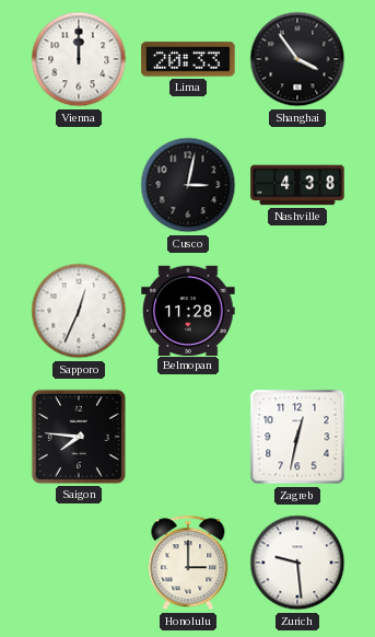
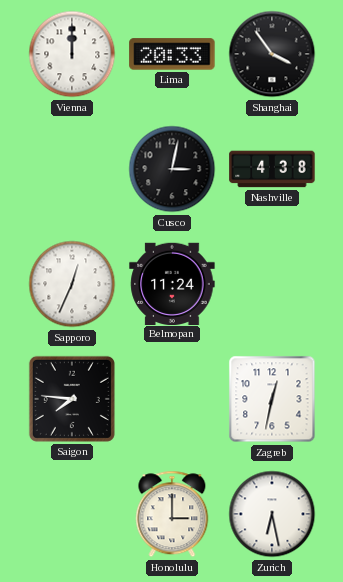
Belmopan: 11:28 -> 11:24
Zurich: 9:29 -> 6:28
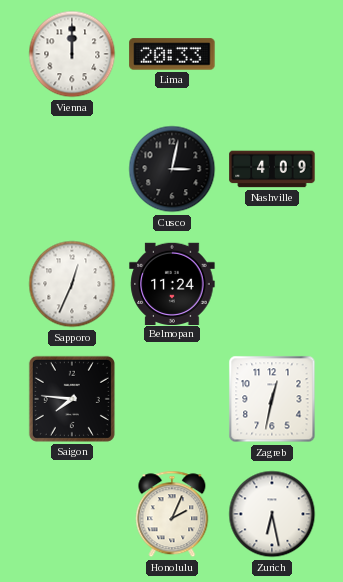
Shanghai: 3:54 -> none
Nashville: 4:38 -> 4:09
Honolulu: 3:00 -> 2:04
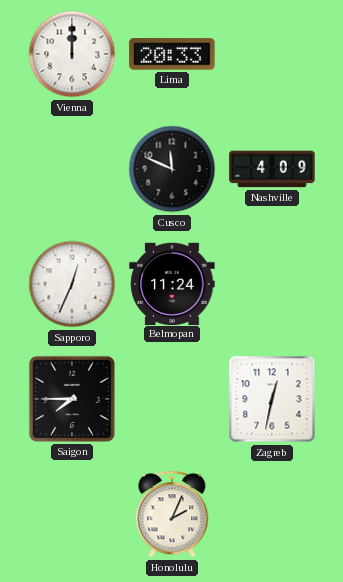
Cusco: 3:02 -> 11:49
Saigon: 7:46 -> 7:45
Zurich: 6:28 -> none
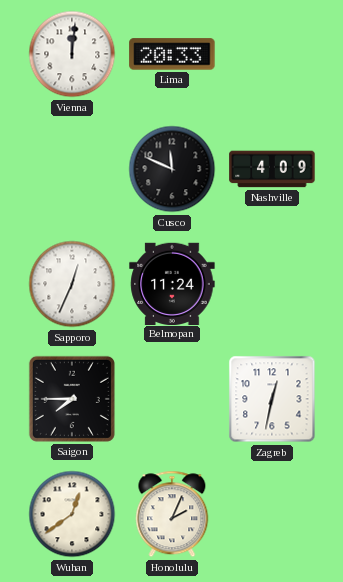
Vienna: 12:00 -> 12:01
Wuhan: none -> 12:39
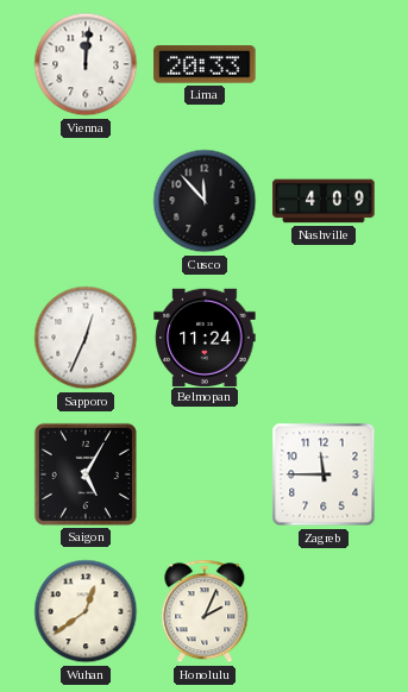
Cusco: 11:49 -> 11:53
Saigon: 7:45 -> 5:05
Zagreb: 12:32 -> 11:45
